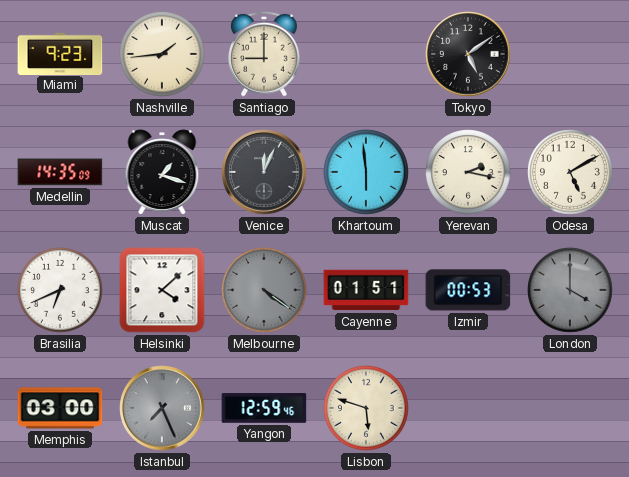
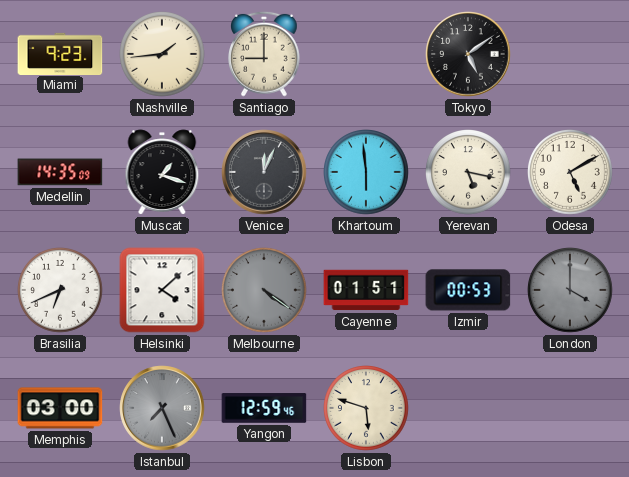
Yerevan: 2:17 -> 5:17
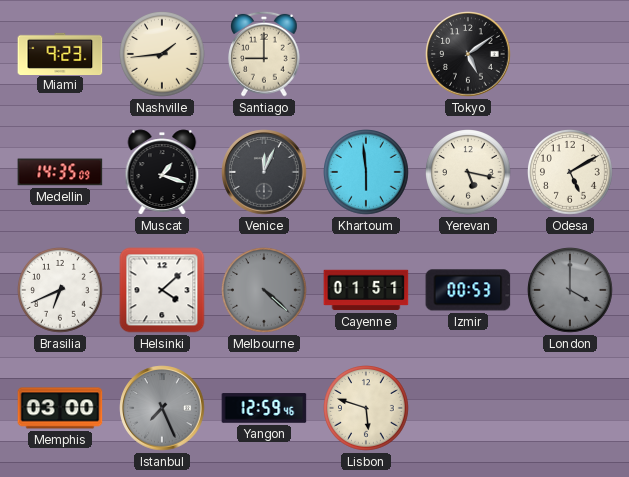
Melbourne: 4:21 -> 4:22
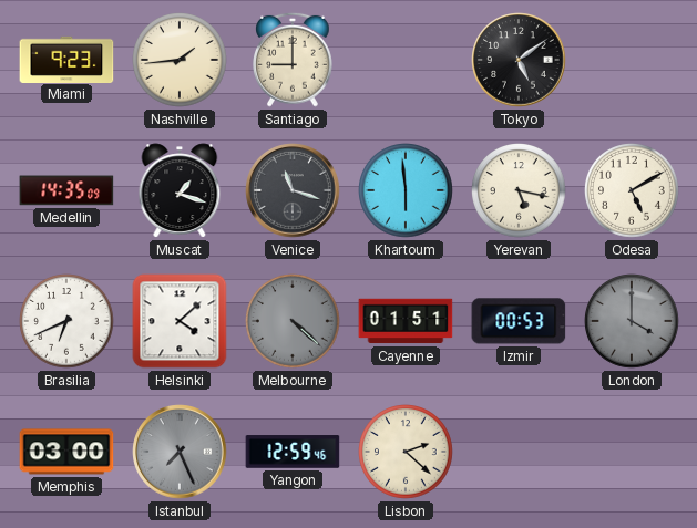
Venice: 12:04 -> 11:18
Lisbon: 5:48 -> 2:22
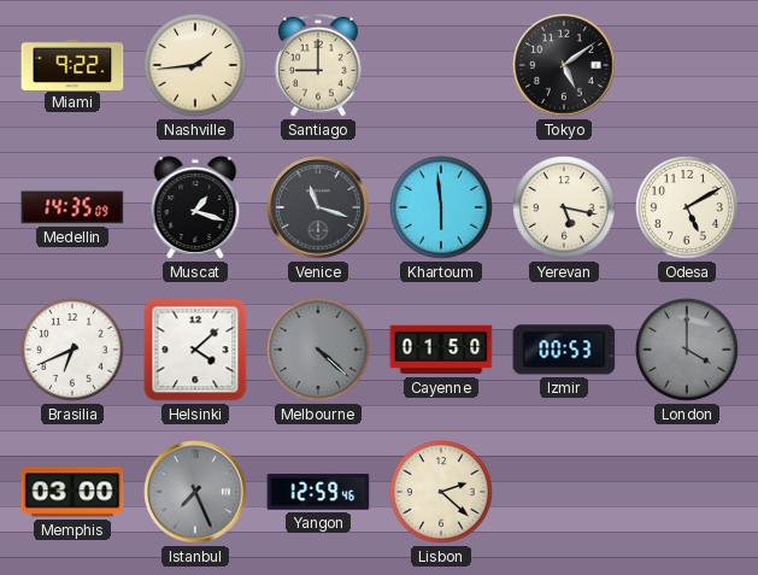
Miami: 9:23 -> 9:22
Cayenne: 01:51 -> 01:50
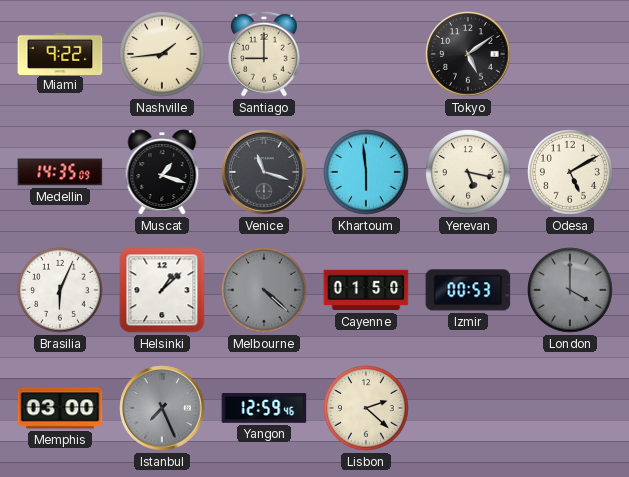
Brasilia: 6:41 -> 6:04
Helsinki: 4:08 -> 1:08
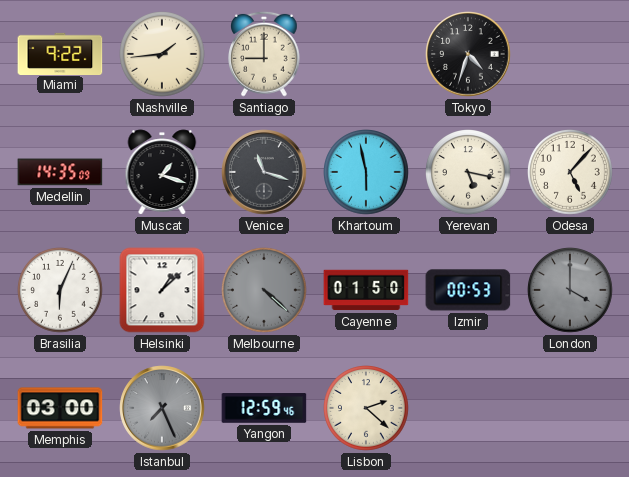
Tokyo: 5:09 -> 4:33
Khartoum: 5:59 -> 5:58
Odesa: 5:10 -> 5:07
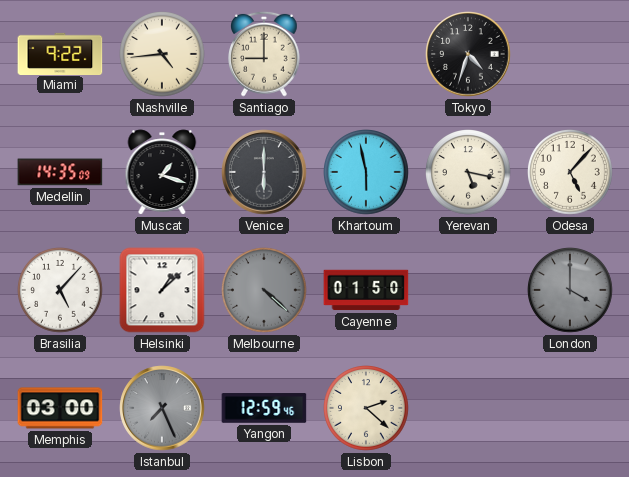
Nashville: 1:44 -> 4:44
Venice: 11:18 -> 6:00
Brasilia: 6:04 -> 5:07
Izmir: 00:53 -> none
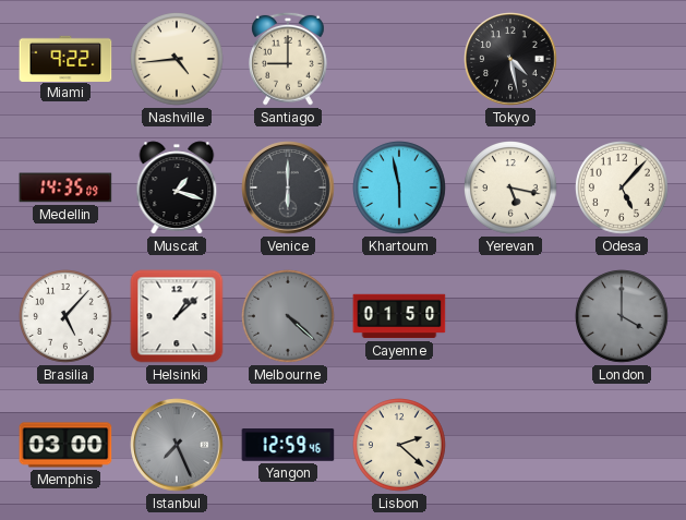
Tokyo: 4:33 -> 4:28
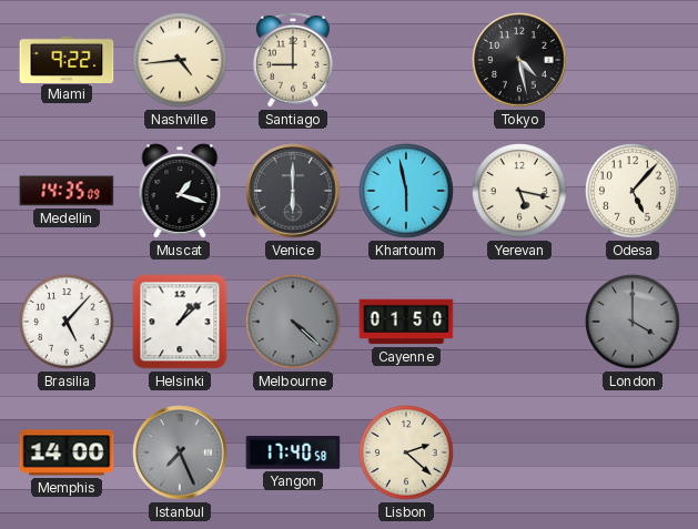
Memphis: 03:00 -> 14:00
Yangon: 12:59 -> 17:40
